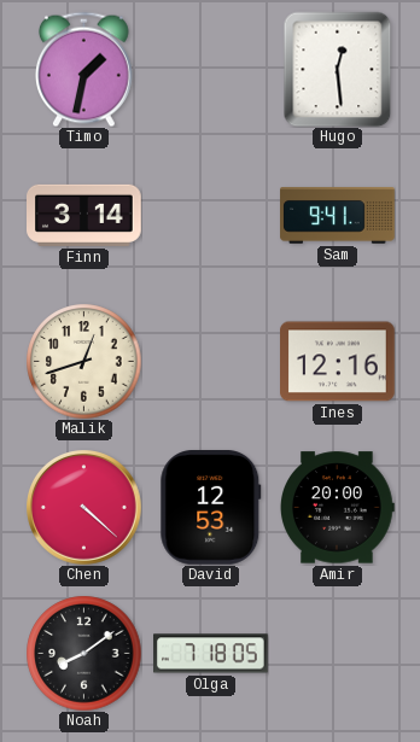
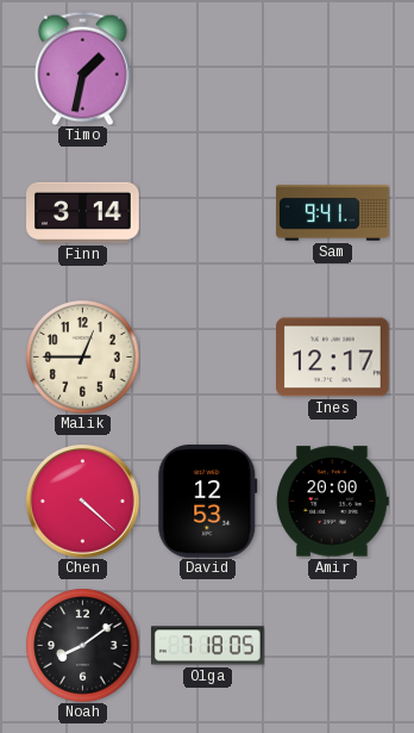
Hugo: 12:29 -> none
Malik: 12:42 -> 12:45
Ines: 12:16 -> 12:17
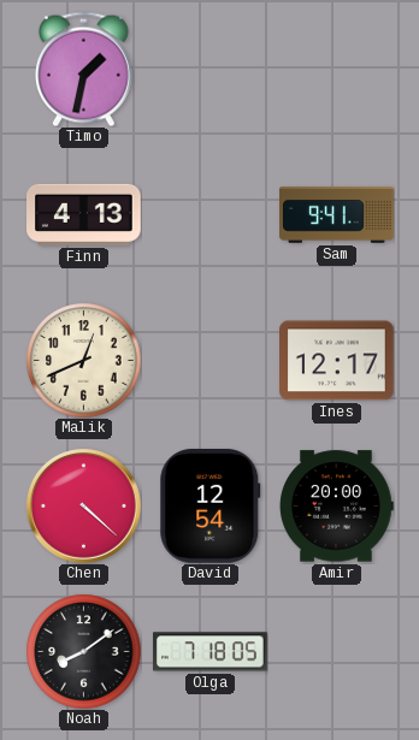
Finn: 3:14 -> 4:13
Malik: 12:45 -> 12:41
David: 12:53 -> 12:54
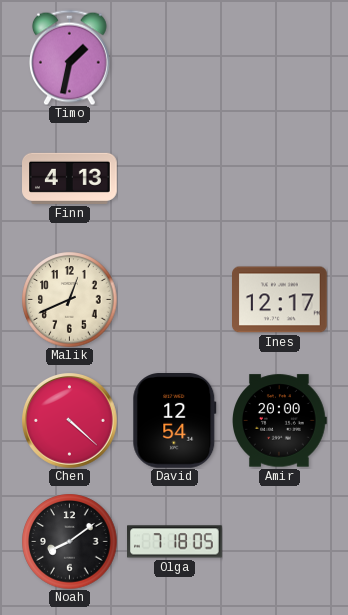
Sam: 9:41 -> none
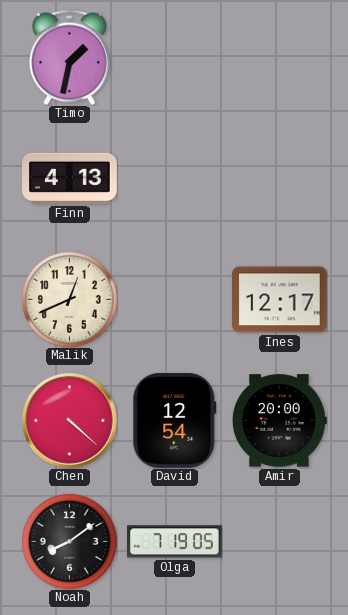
Olga: 7:18 -> 7:19
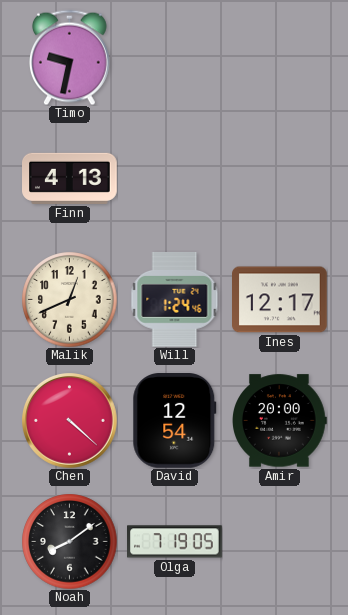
Timo: 1:32 -> 9:32
Will: none -> 1:24
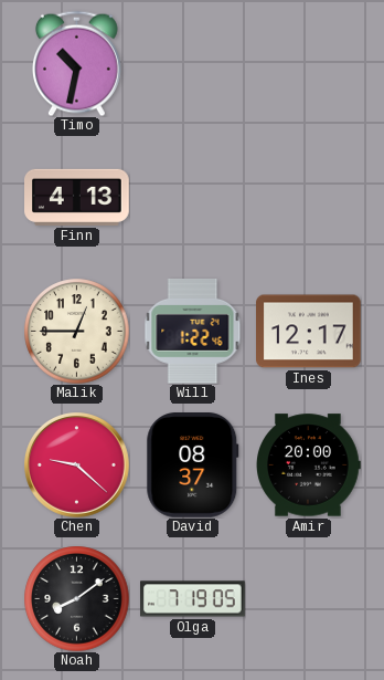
Timo: 9:32 -> 10:32
Malik: 12:41 -> 12:45
Will: 1:24 -> 1:22
Chen: 4:22 -> 9:22
David: 12:54 -> 08:37
